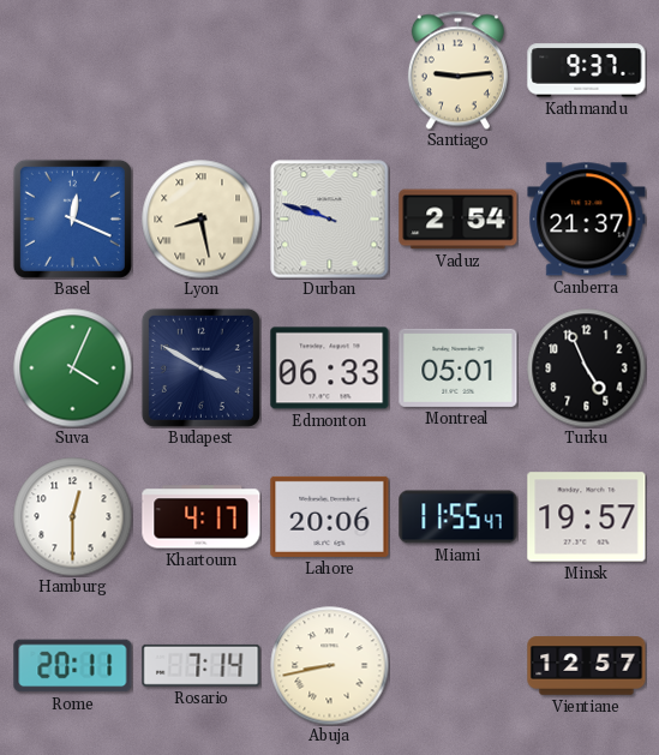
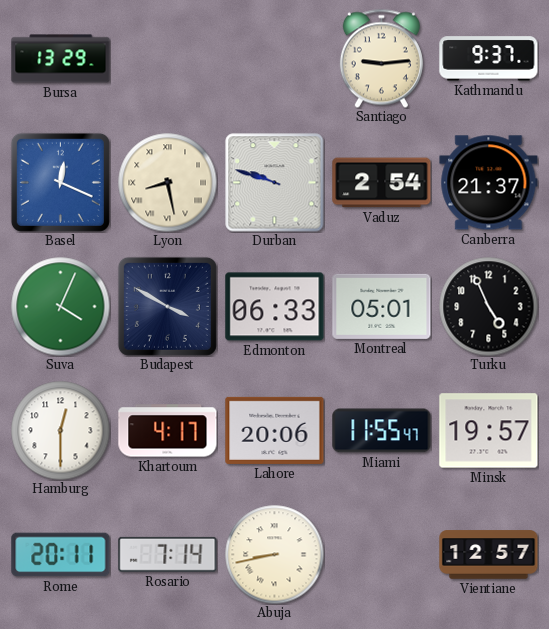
Bursa: none -> 13:29
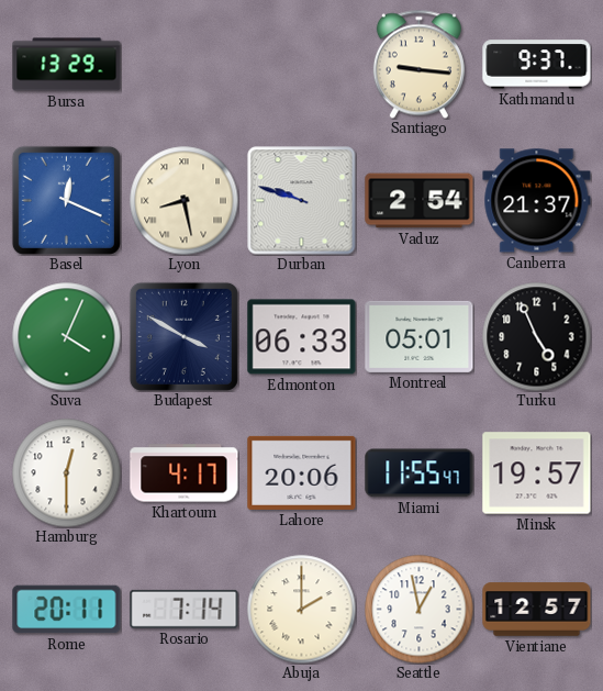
Santiago: 9:14 -> 9:16
Abuja: 8:43 -> 2:00
Seattle: none -> 12:58
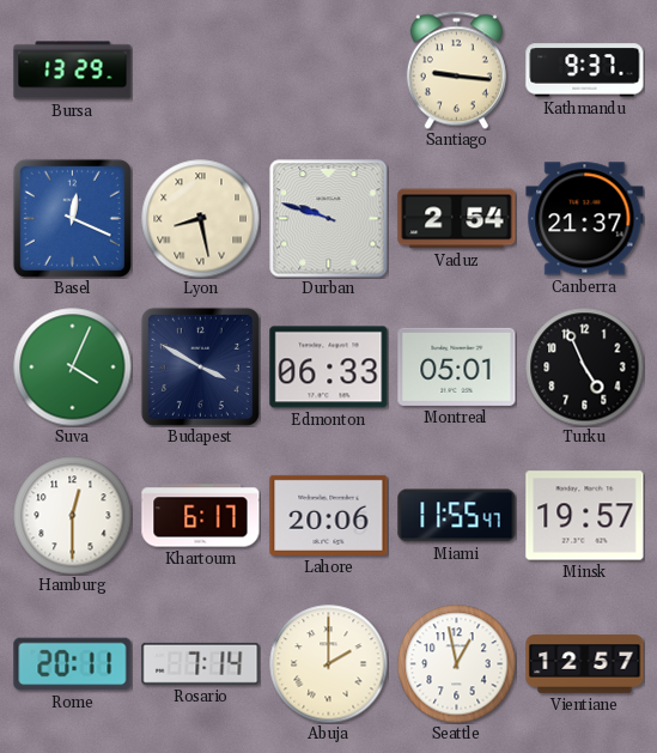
Khartoum: 4:17 -> 6:17
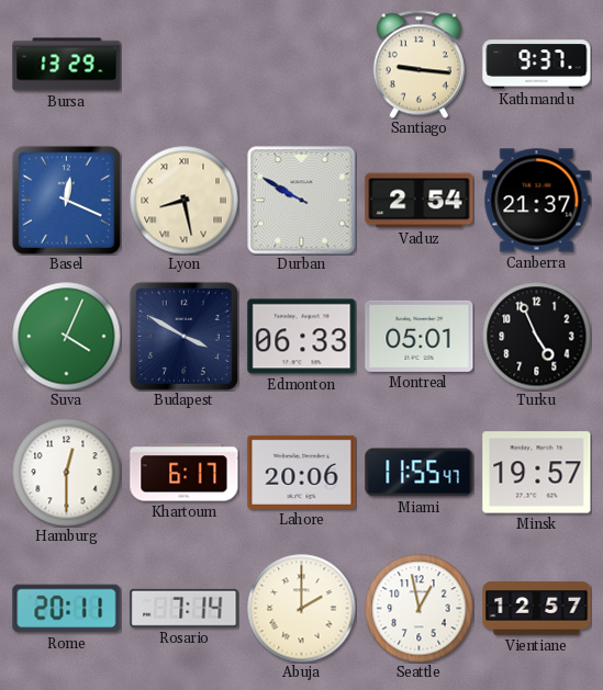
Durban: 9:48 -> 9:50
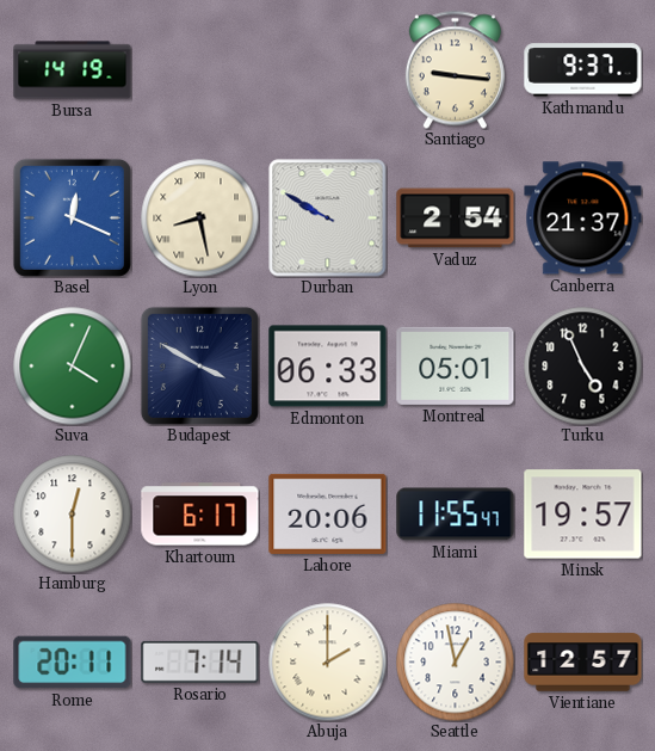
Bursa: 13:29 -> 14:19
